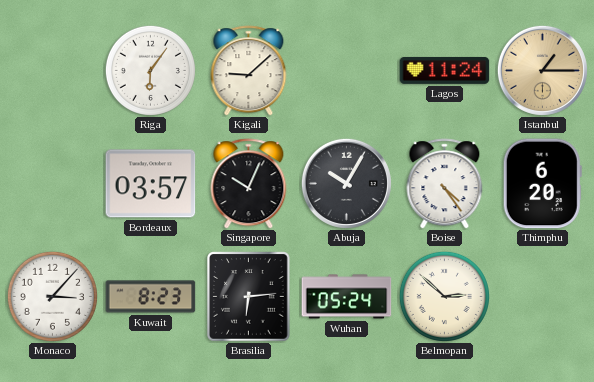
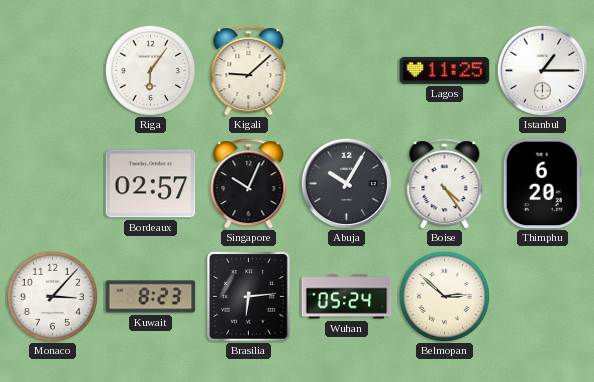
Lagos: 11:24 -> 11:25
Istanbul dial: champagne -> white
Bordeaux: 03:57 -> 02:57
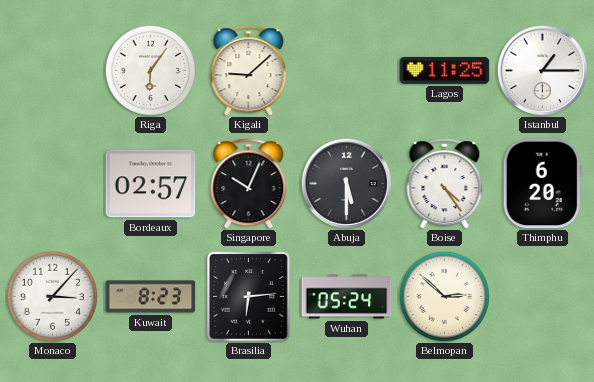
Abuja: 10:05 -> 5:30
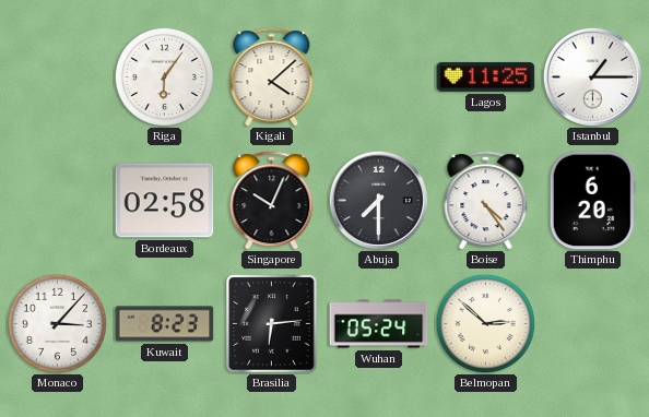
Kigali: 9:08 -> 4:08
Bordeaux: 02:57 -> 02:58
Abuja: 5:30 -> 7:30
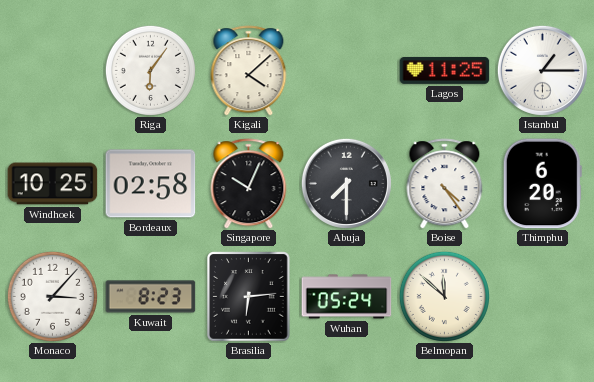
Windhoek: none -> 10:25
Belmopan: 2:52 -> 11:52
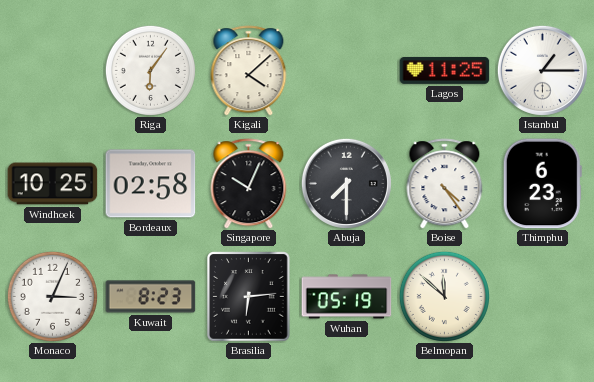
Thimphu: 6:20 -> 6:23
Monaco: 3:07 -> 3:04
Wuhan: 05:24 -> 05:19
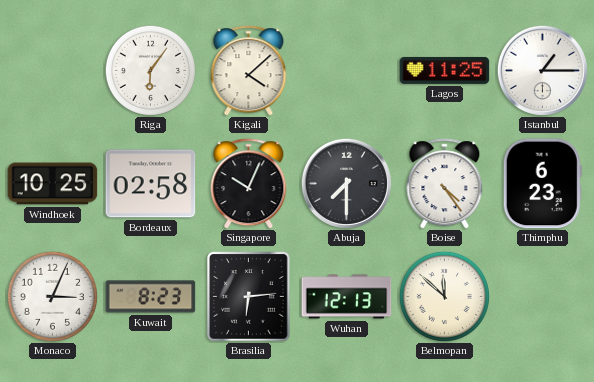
Wuhan: 05:19 -> 12:13
